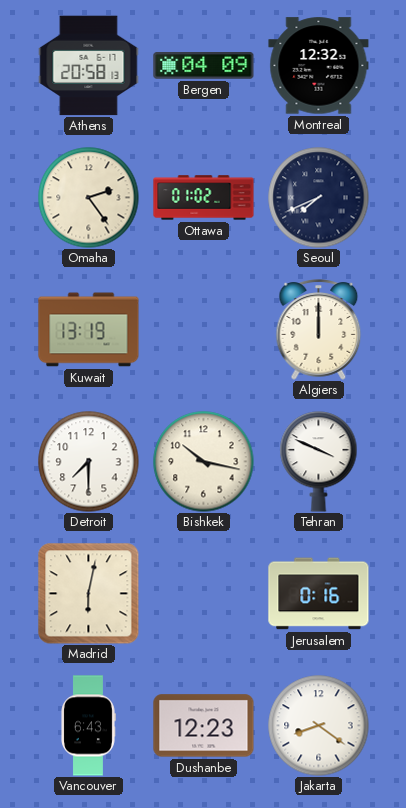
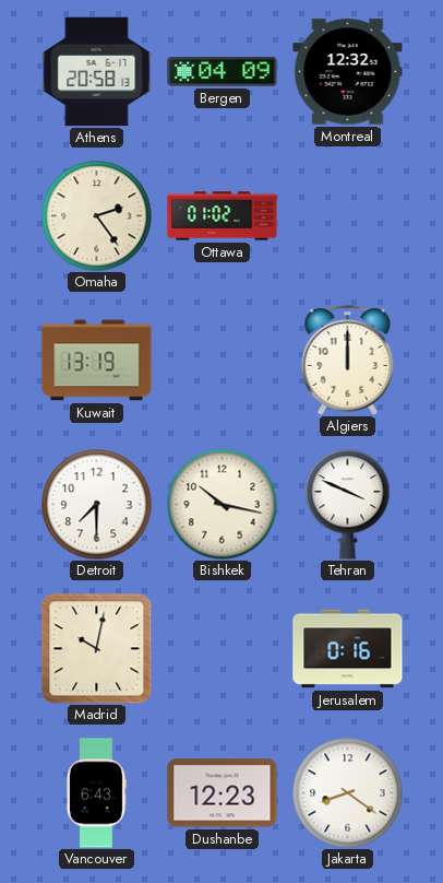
Seoul: 7:41 -> none
Madrid: 6:02 -> 10:02
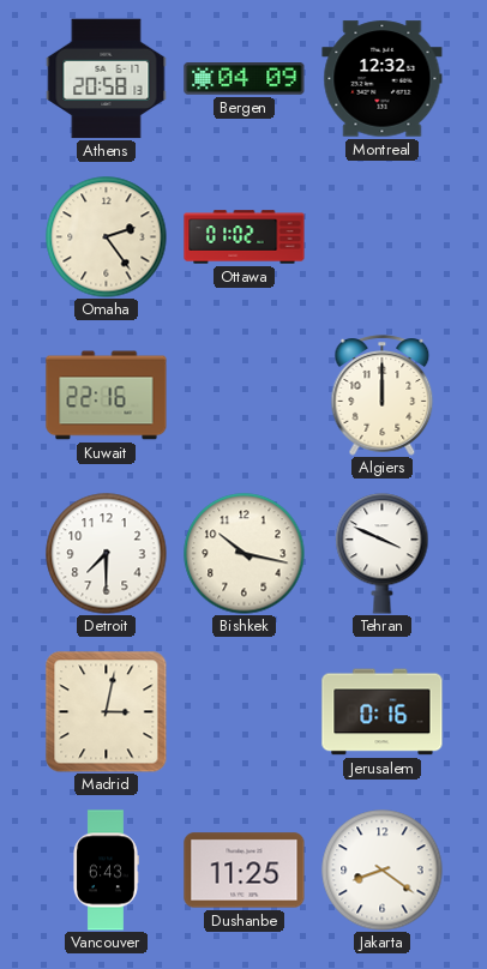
Kuwait: 13:19 -> 22:16
Madrid: 10:02 -> 3:02
Dushanbe: 12:23 -> 11:25
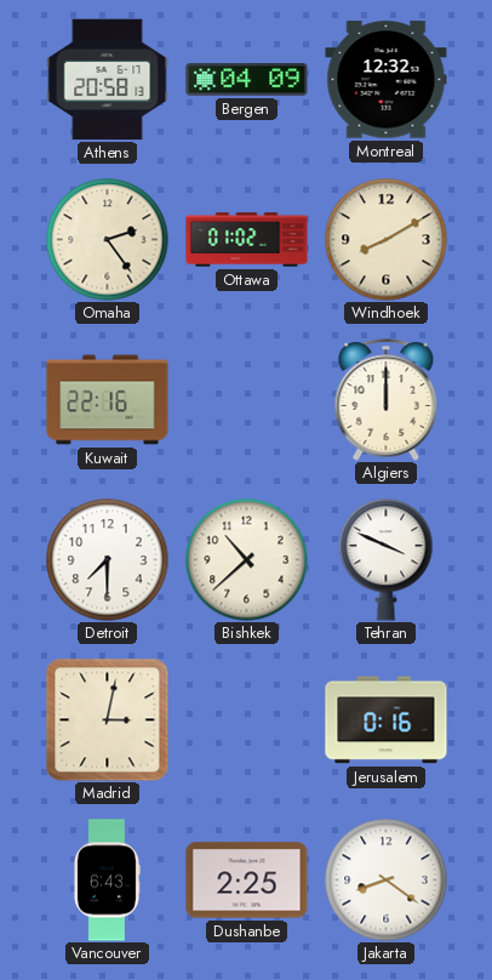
Windhoek: none -> 8:10
Bishkek: 10:17 -> 10:38
Dushanbe: 11:25 -> 2:25
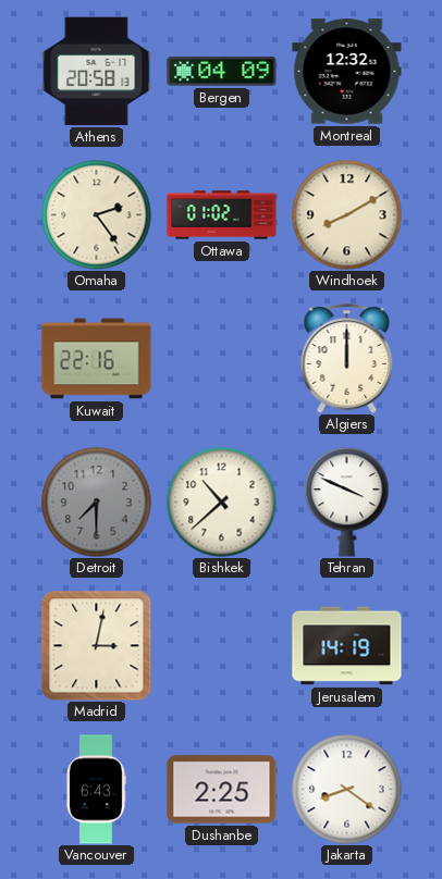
Detroit dial: white -> grey
Jerusalem: 0:16 -> 14:19
